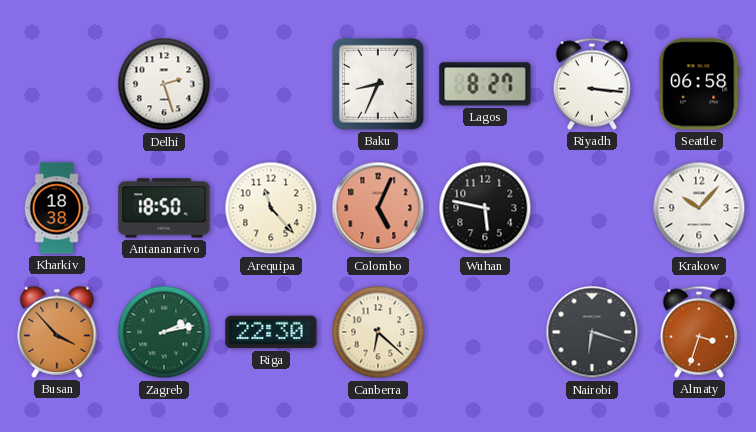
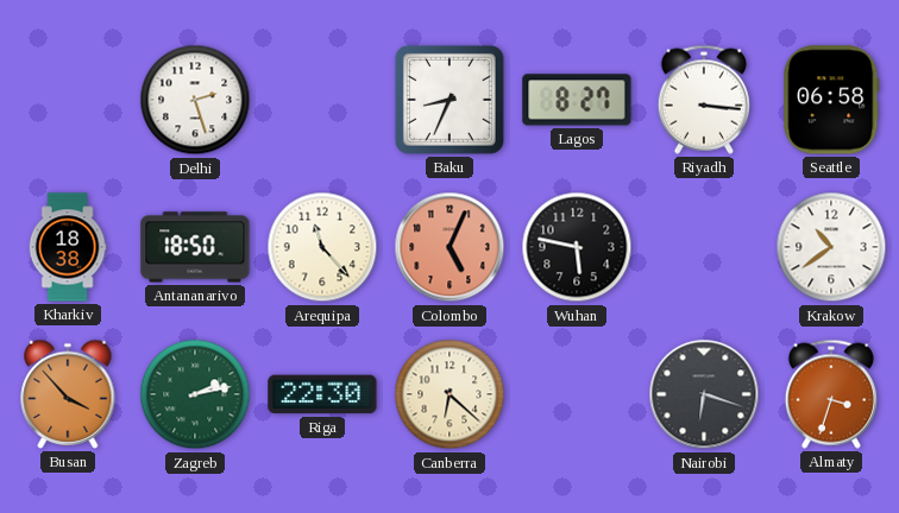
Krakow: 10:07 -> 10:39
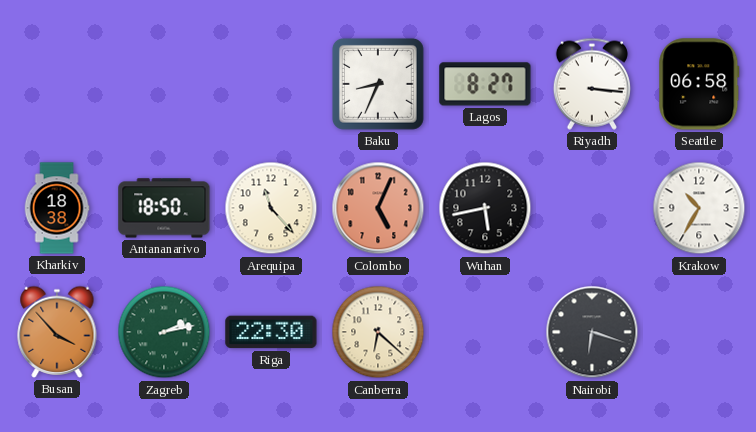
Delhi: 2:27 -> none
Wuhan: 5:47 -> 5:43
Krakow: 10:39 -> 10:35
Almaty: 3:33 -> none
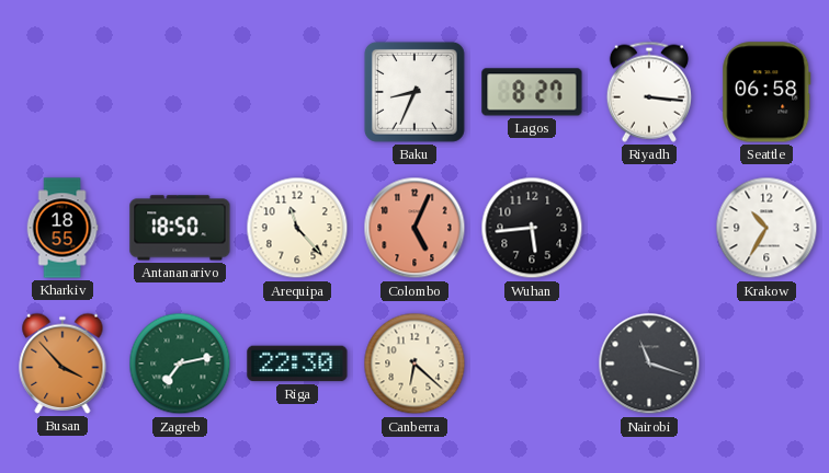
Kharkiv: 18:38 -> 18:55
Wuhan: 5:43 -> 5:44
Zagreb: 2:13 -> 7:13
Nairobi: 6:18 -> 11:18
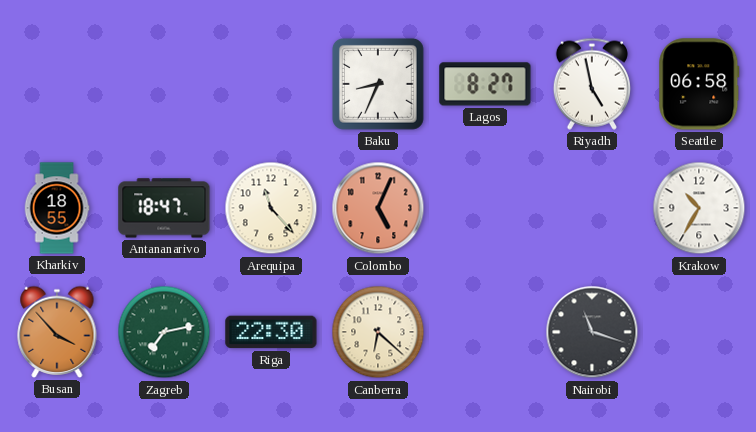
Riyadh: 3:16 -> 4:58
Antananarivo: 18:50 -> 18:47
Wuhan: 5:44 -> none
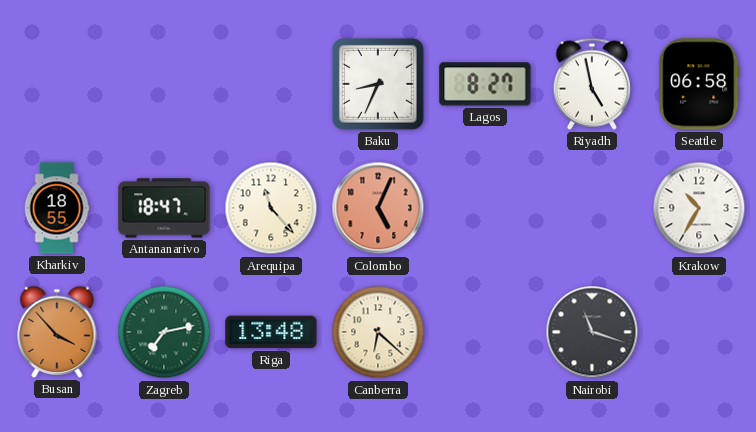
Riga: 22:30 -> 13:48
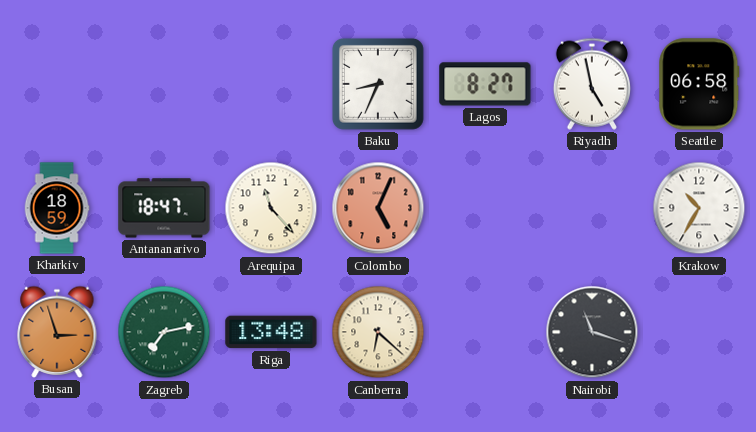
Kharkiv: 18:55 -> 18:59
Busan: 3:53 -> 2:57
